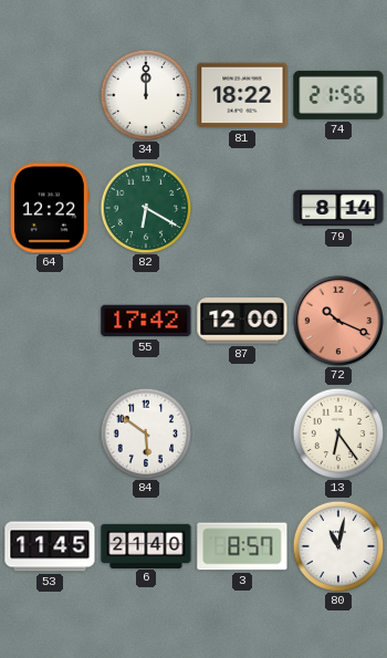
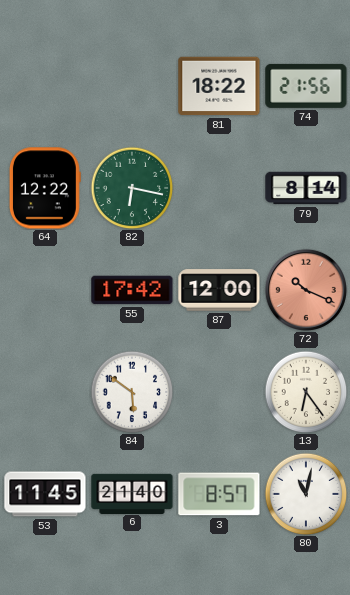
34: 12:00 -> none
82: 6:20 -> 6:17
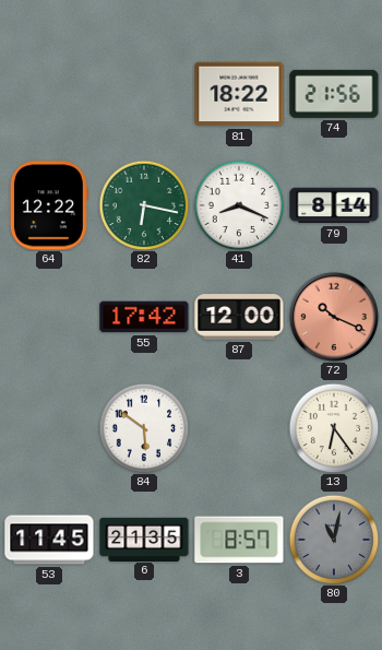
41: none -> 8:19
6: 21:40 -> 21:35
80 dial: white -> grey
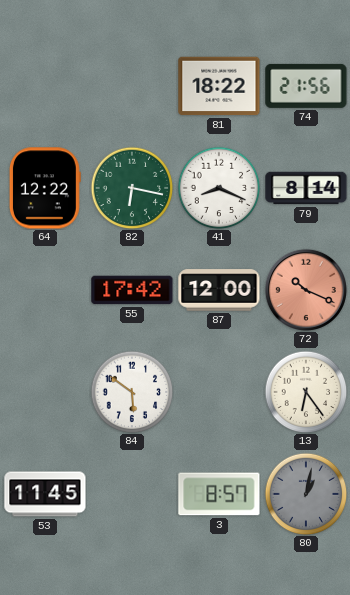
6: 21:35 -> none
80: 11:02 -> 1:02
